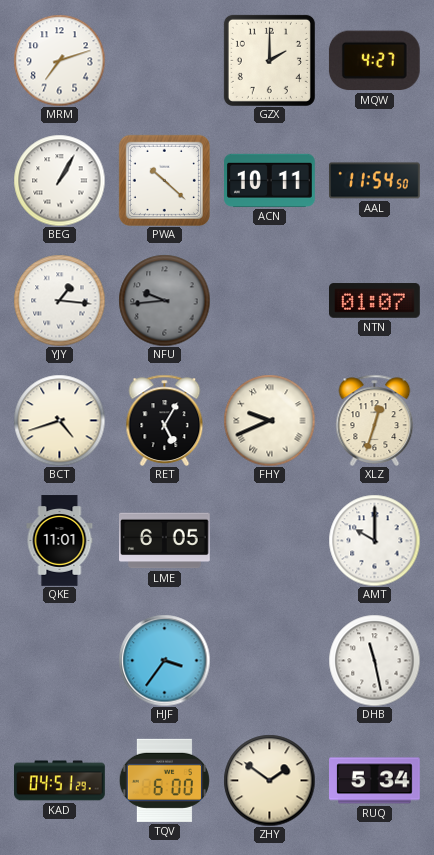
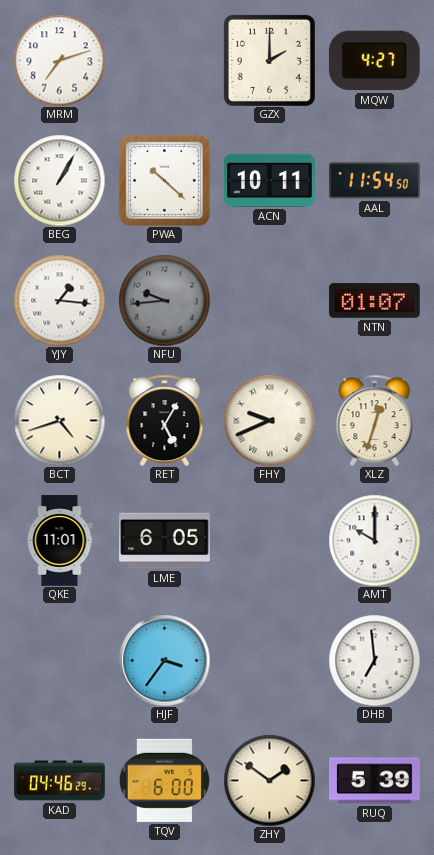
DHB: 11:28 -> 6:59
KAD: 04:51 -> 04:46
RUQ: 5:34 -> 5:39
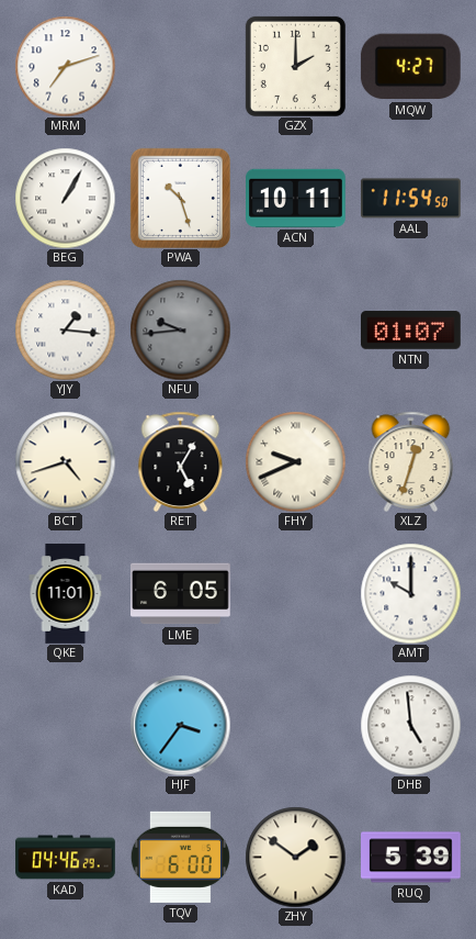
PWA: 10:22 -> 10:27
DHB: 6:59 -> 4:59
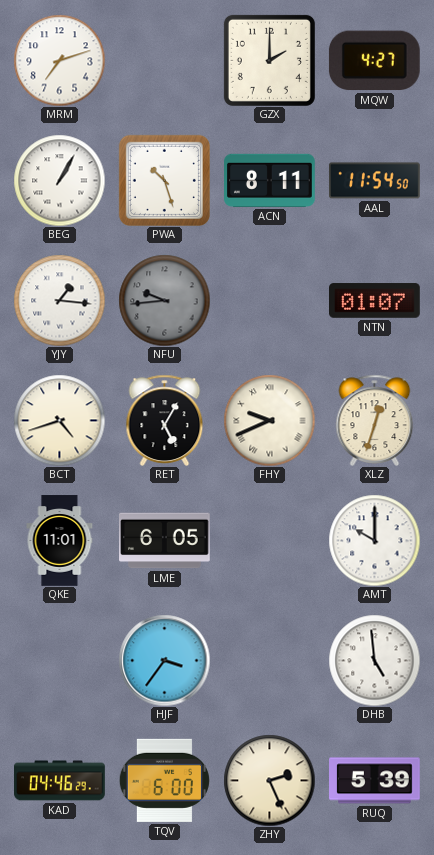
ACN: 10:11 -> 8:11
ZHY: 1:51 -> 2:26
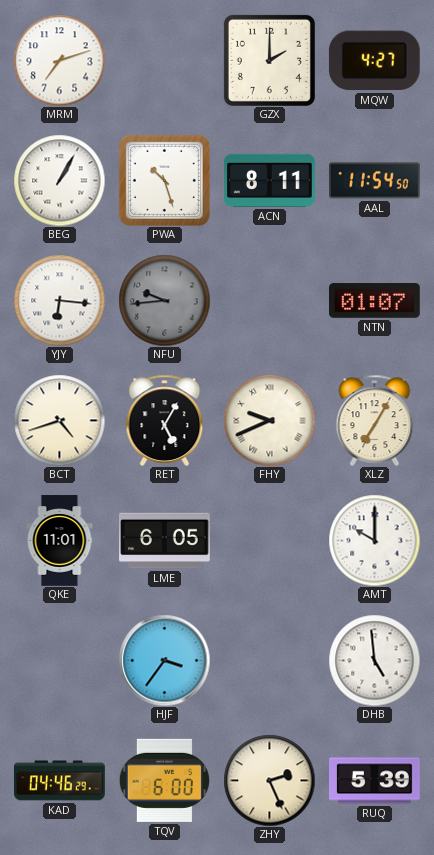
YJY: 1:16 -> 6:16
XLZ: 12:33 -> 7:05
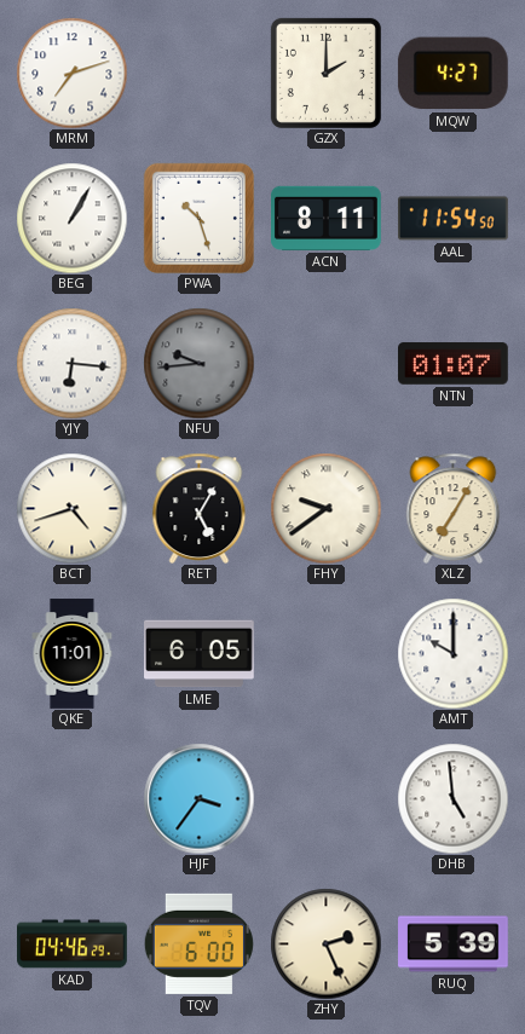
FHY: 9:41 -> 9:39
